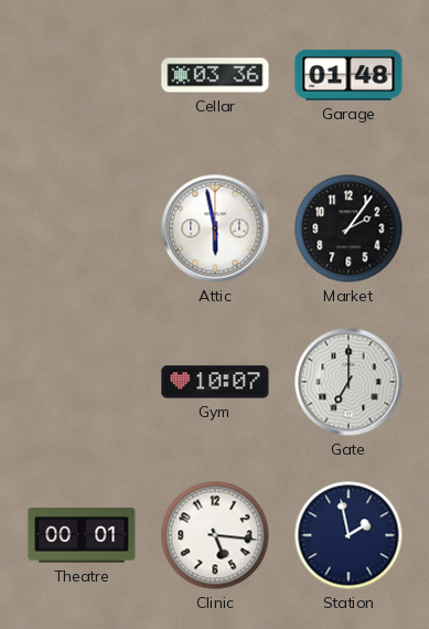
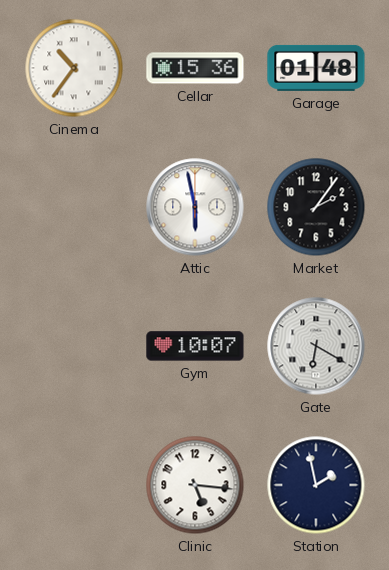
Cinema: none -> 10:36
Cellar: 03:36 -> 15:36
Gate: 7:00 -> 6:20
Theatre: 00:01 -> none
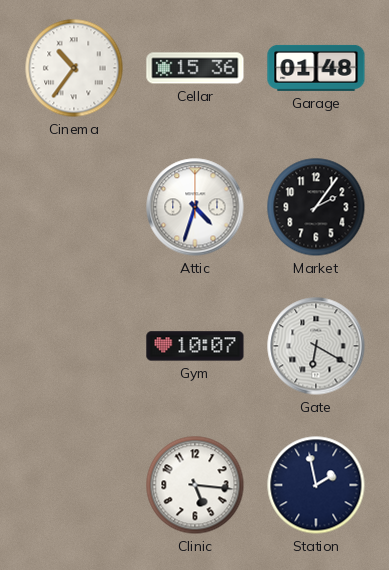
Attic: 5:58 -> 4:33
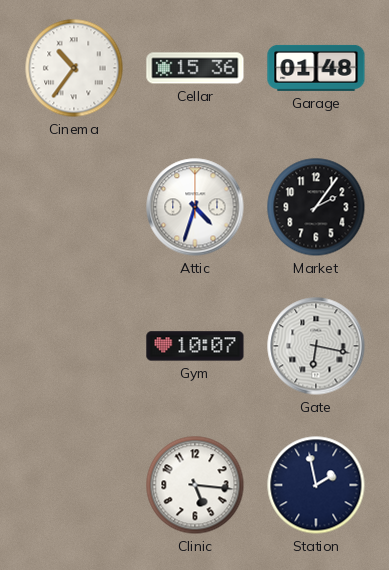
Gate: 6:20 -> 6:17
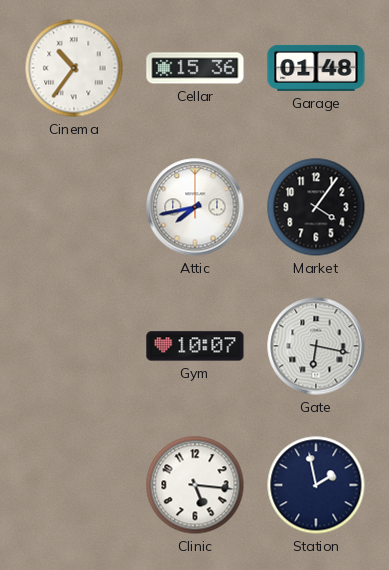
Attic: 4:33 -> 7:43
Market: 2:06 -> 4:06
